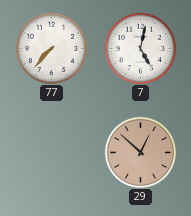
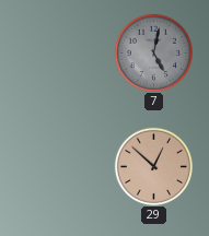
77: 7:37 -> none
7 dial: white -> grey
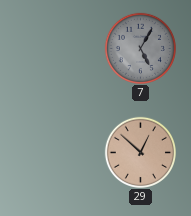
7: 5:02 -> 5:05
